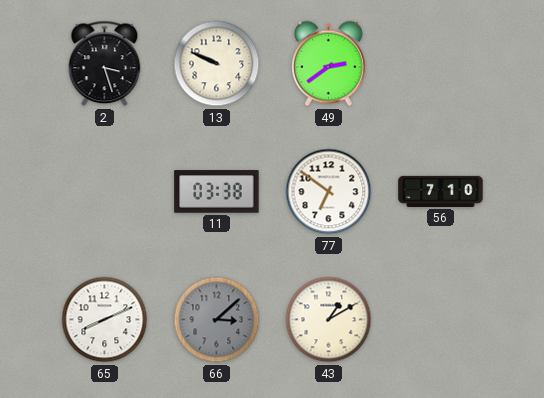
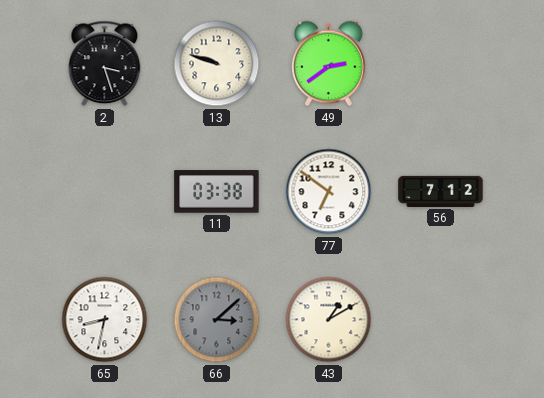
13: 9:49 -> 9:48
56: 7:10 -> 7:12
65: 8:11 -> 8:32
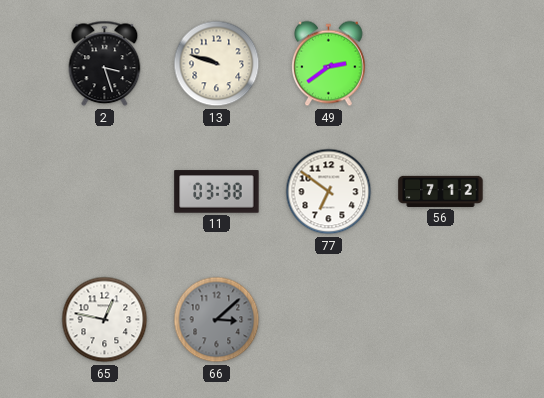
65: 8:32 -> 12:47
43: 1:10 -> none
